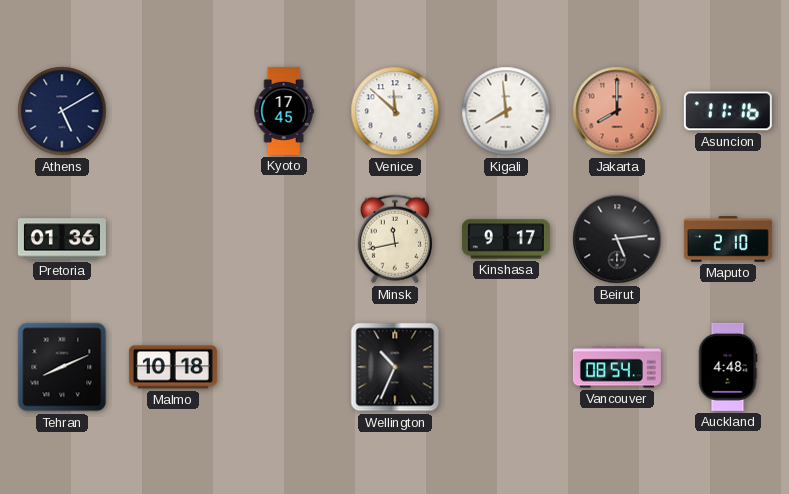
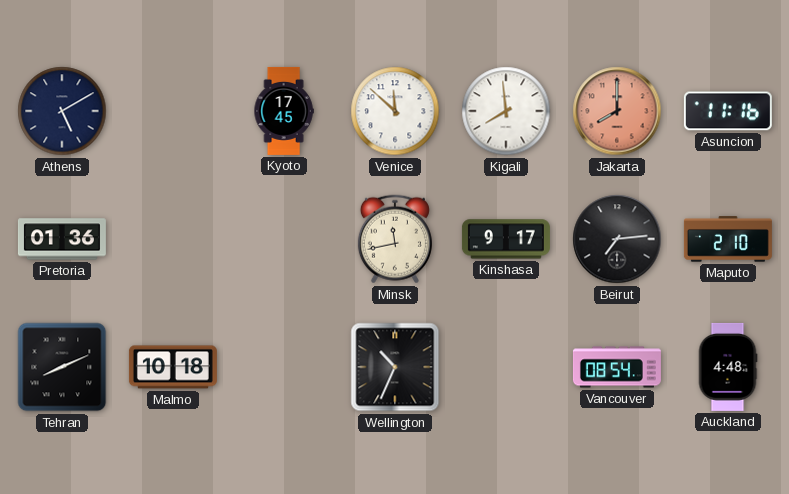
Beirut: 5:14 -> 7:14
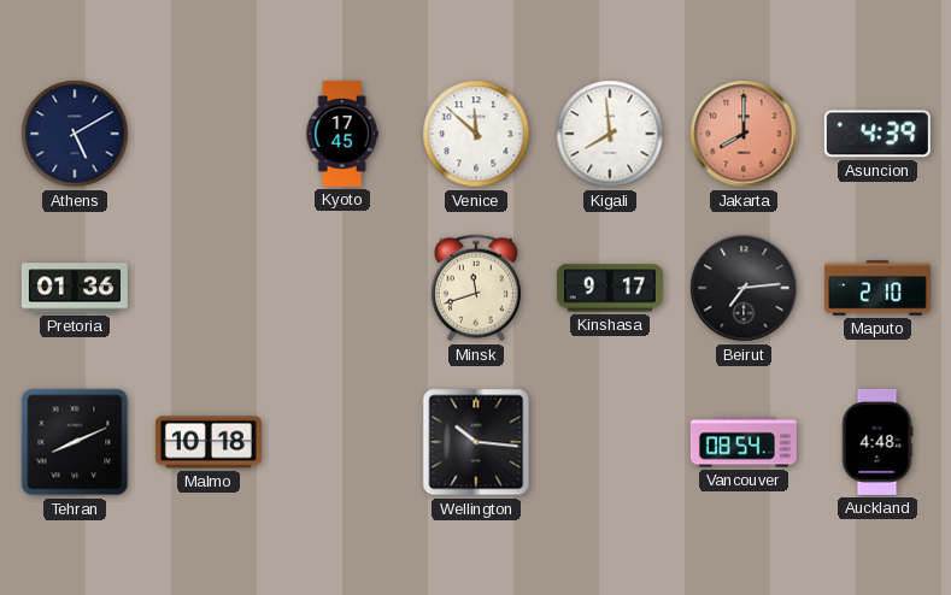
Asuncion: 11:16 -> 4:39
Minsk: 11:43 -> 11:42
Wellington: 10:34 -> 10:16
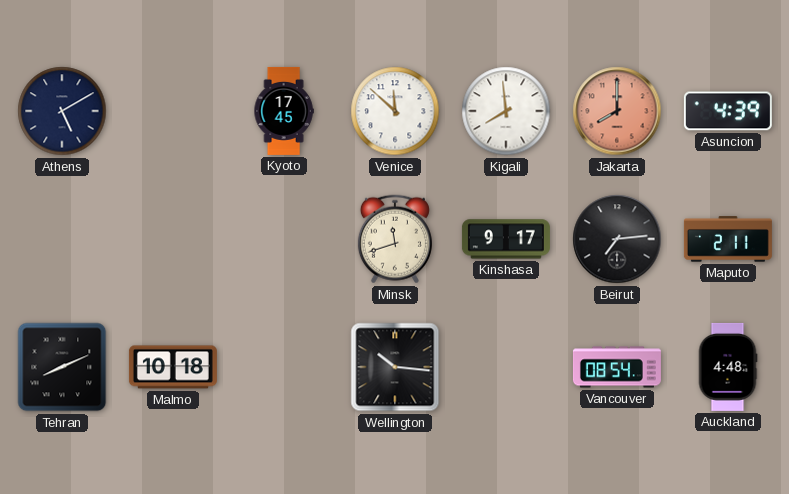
Pretoria: 01:36 -> none
Maputo: 2:10 -> 2:11
